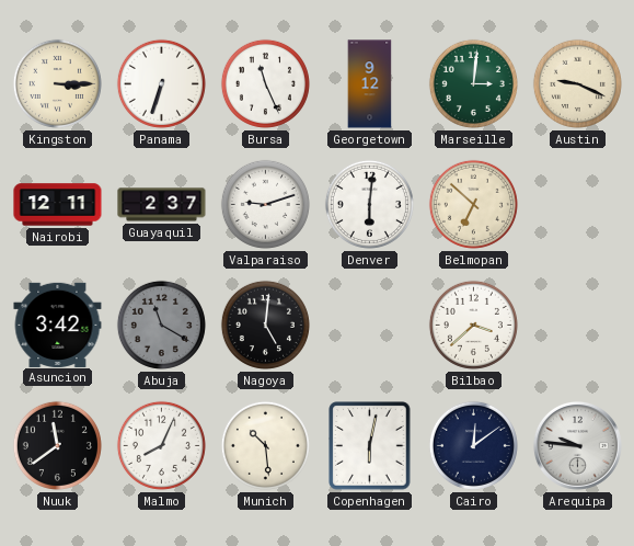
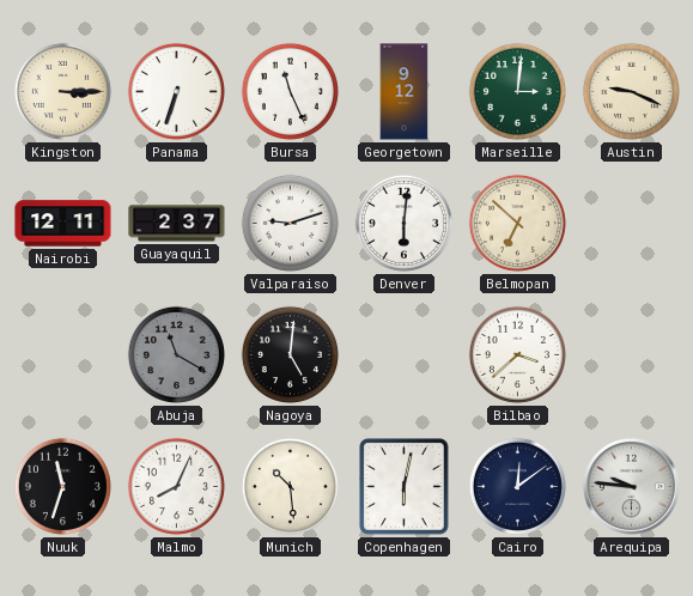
Asuncion: 3:42 -> none
Nuuk: 11:39 -> 11:33
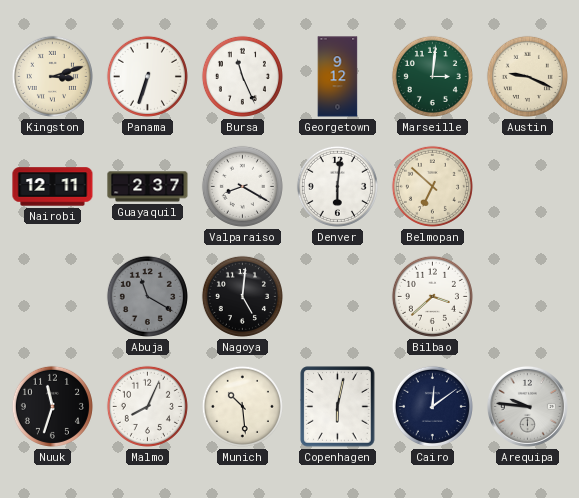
Kingston: 3:15 -> 3:12
Valparaiso: 9:12 -> 8:20
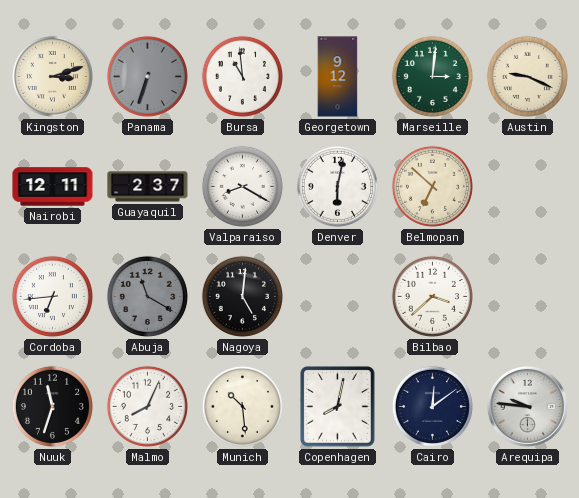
Panama dial: white -> grey
Bursa: 11:26 -> 10:59
Denver: 6:01 -> 6:02
Cordoba: none -> 6:44
Copenhagen: 6:02 -> 8:02
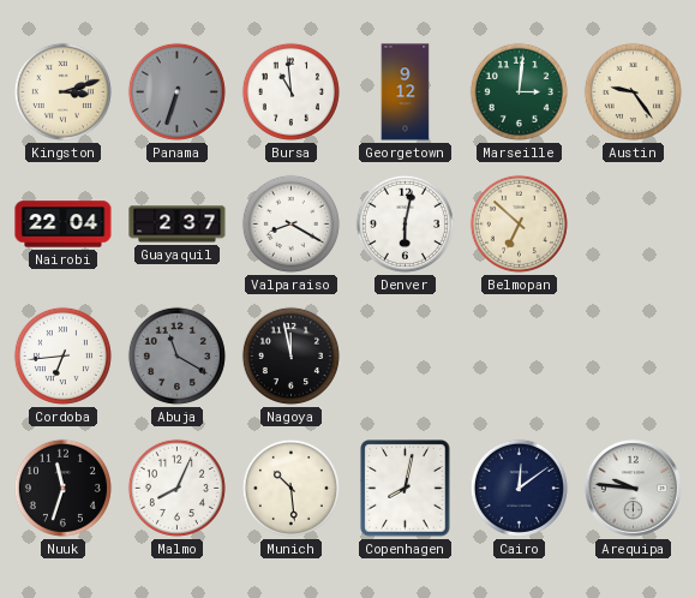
Austin: 9:19 -> 9:24
Nairobi: 12:11 -> 22:04
Nagoya: 5:01 -> 11:58
Bilbao: 3:38 -> none
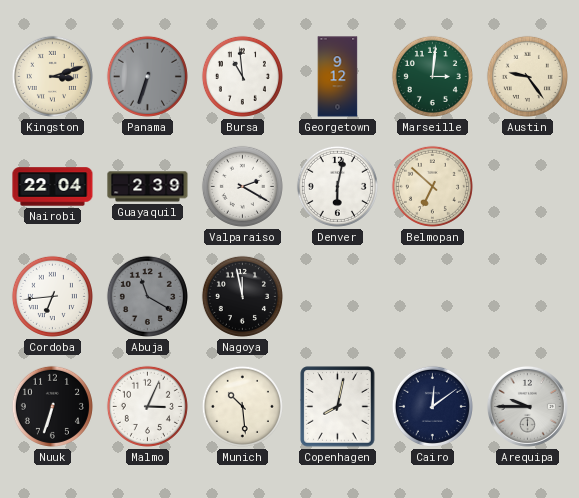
Guayaquil: 2:37 -> 2:39
Valparaiso: 8:20 -> 2:20
Nuuk: 11:33 -> 6:33
Malmo: 8:04 -> 3:04
Arequipa: 9:46 -> 9:45
